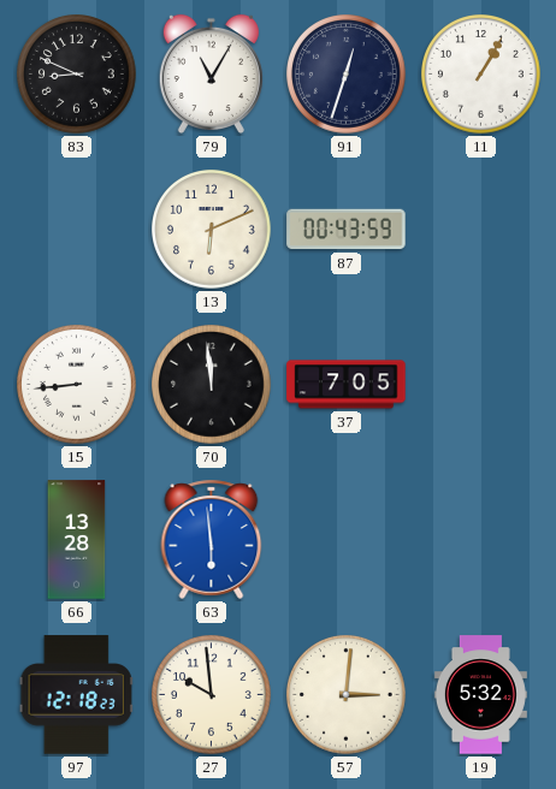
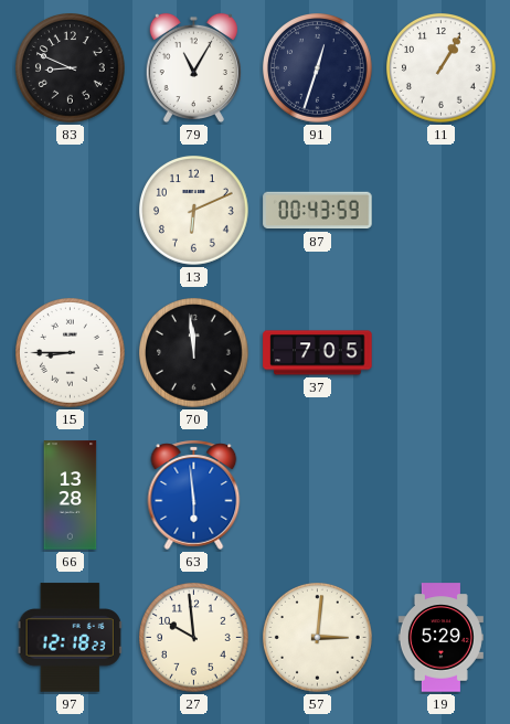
15: 8:44 -> 8:45
19: 5:32 -> 5:29
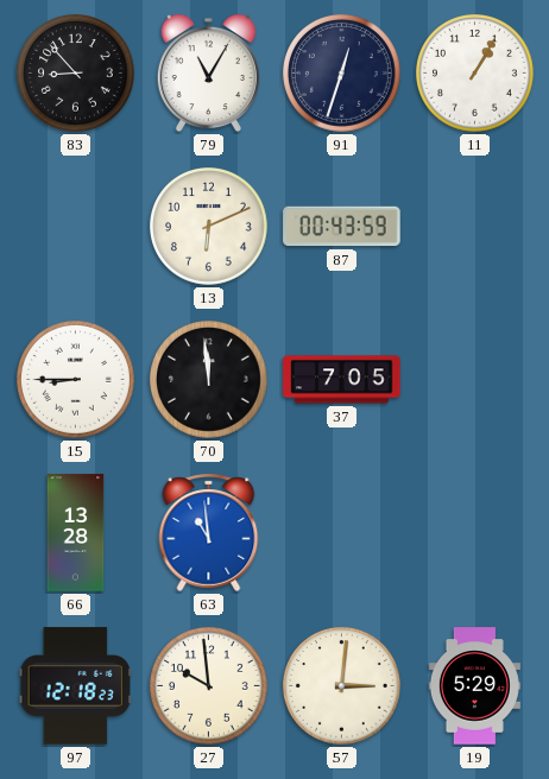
83: 8:49 -> 8:53
63: 5:59 -> 10:59
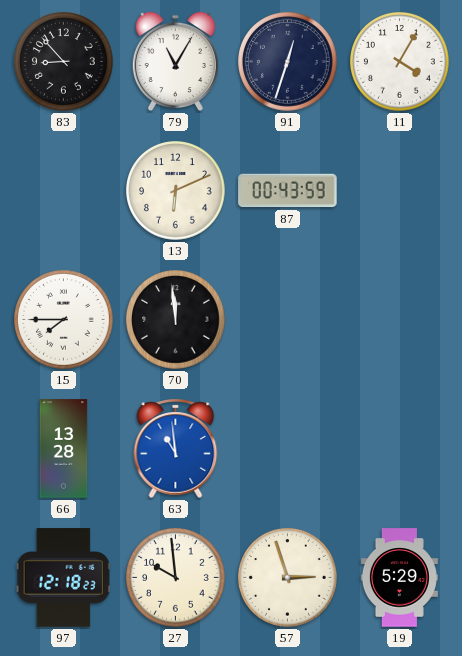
11: 1:05 -> 4:05
15: 8:45 -> 7:45
37: 7:05 -> none
57: 3:01 -> 2:57
